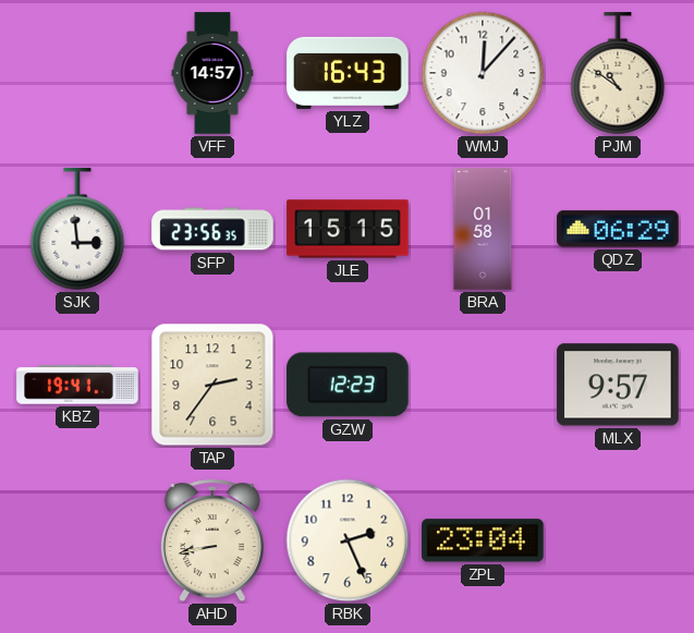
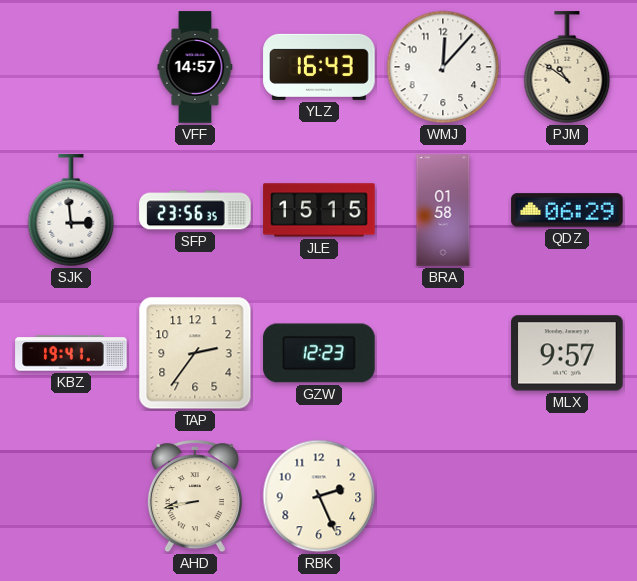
ZPL: 23:04 -> none
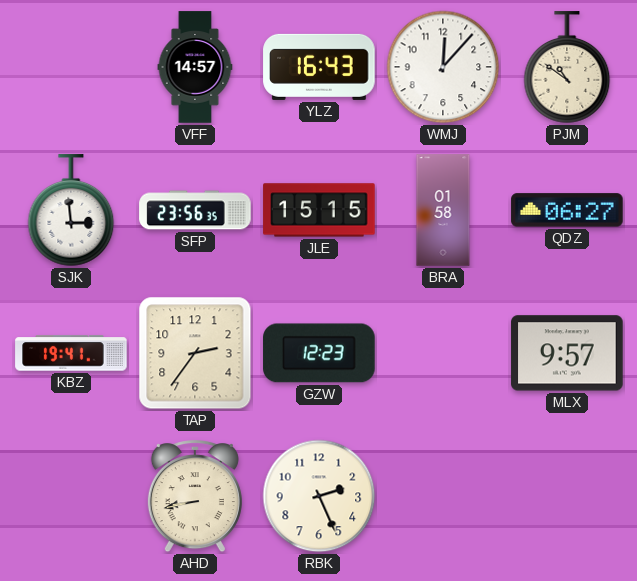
QDZ: 06:29 -> 06:27
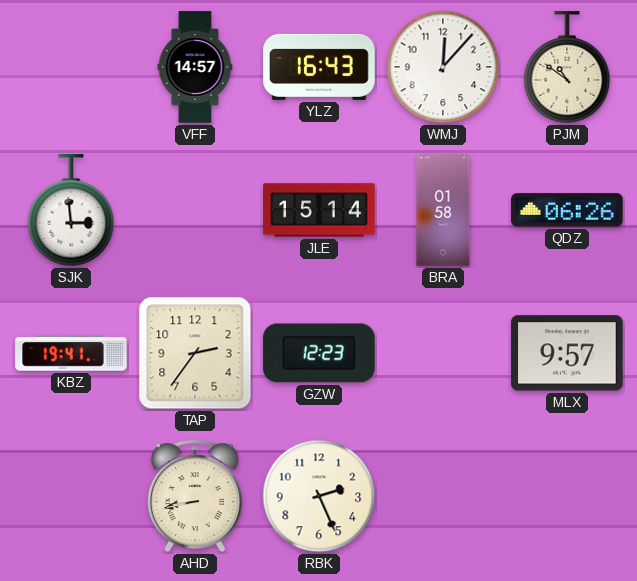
SFP: 23:56 -> none
JLE: 15:15 -> 15:14
QDZ: 06:27 -> 06:26
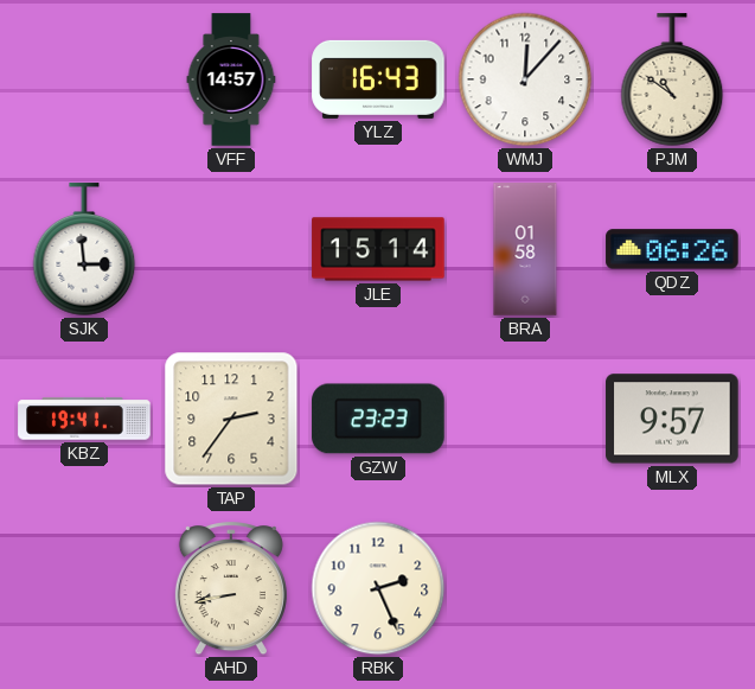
GZW: 12:23 -> 23:23
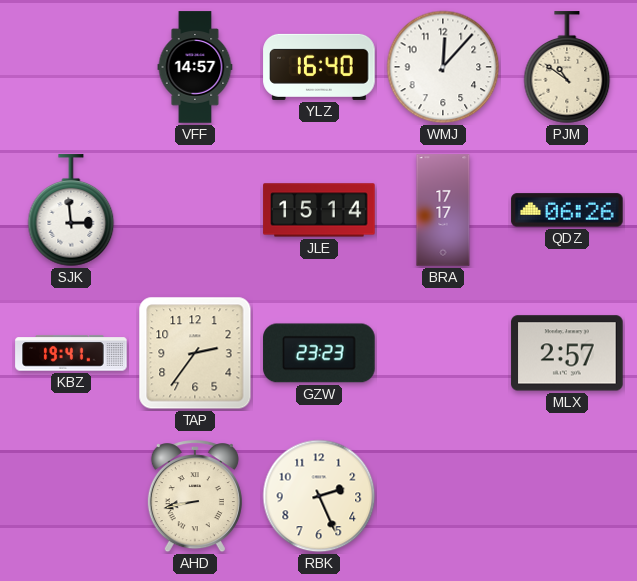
YLZ: 16:43 -> 16:40
BRA: 01:58 -> 17:17
MLX: 9:57 -> 2:57
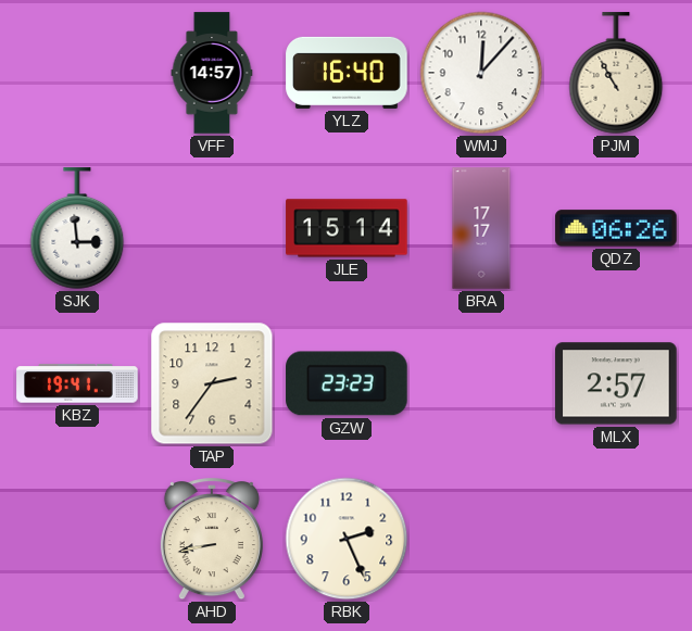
PJM: 10:51 -> 10:55
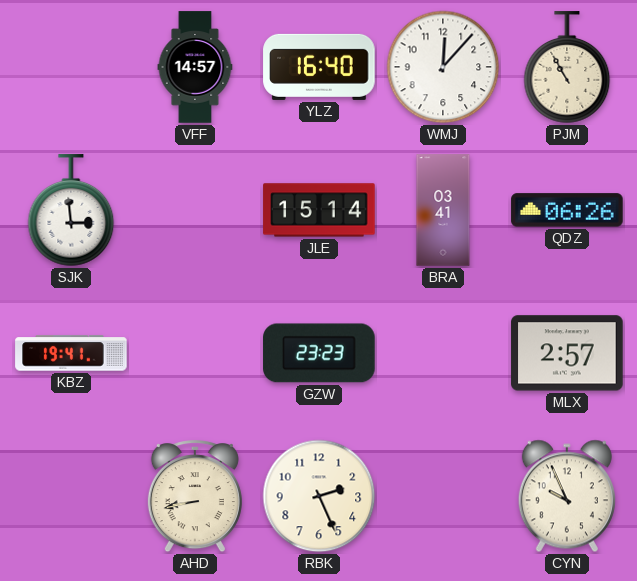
BRA: 17:17 -> 03:41
TAP: 2:36 -> none
CYN: none -> 9:56
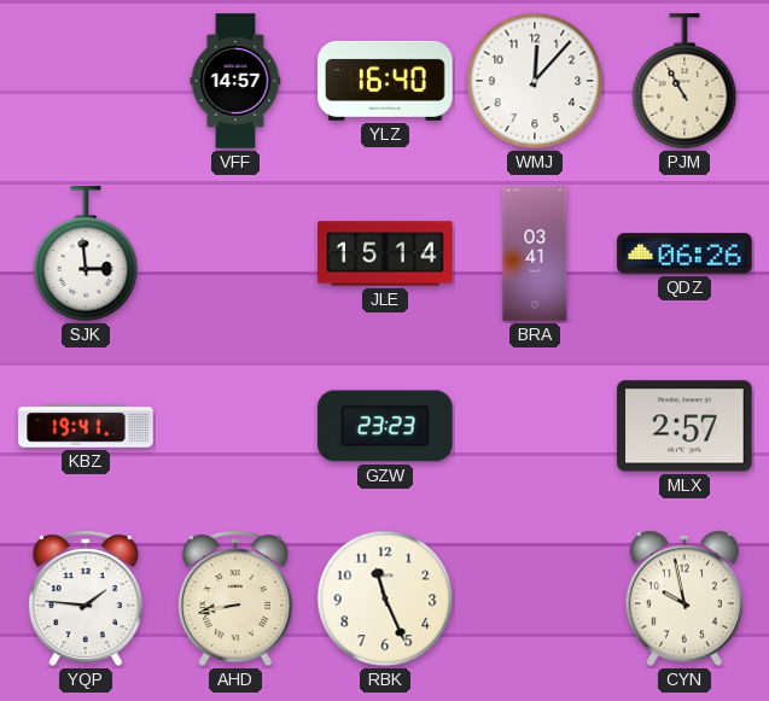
YQP: none -> 1:46
RBK: 2:26 -> 11:26
CYN: 9:56 -> 9:58
